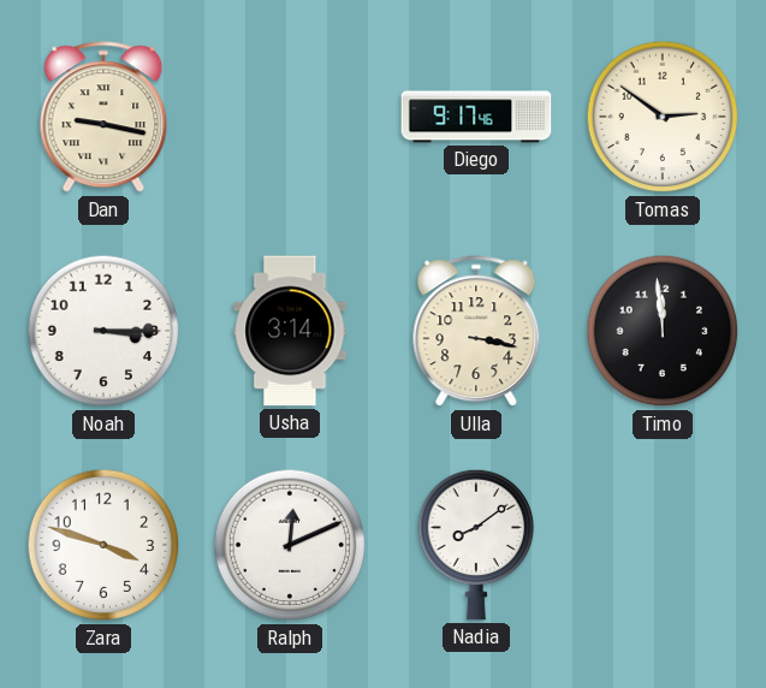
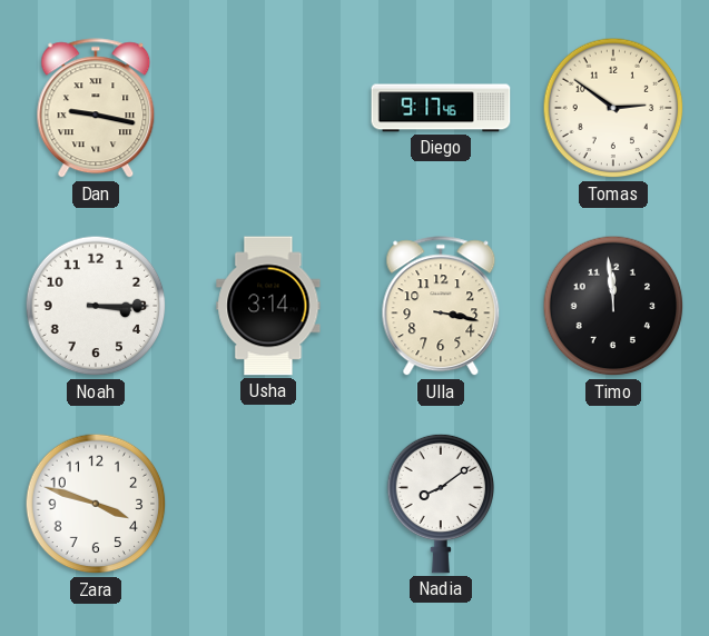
Ralph: 12:11 -> none
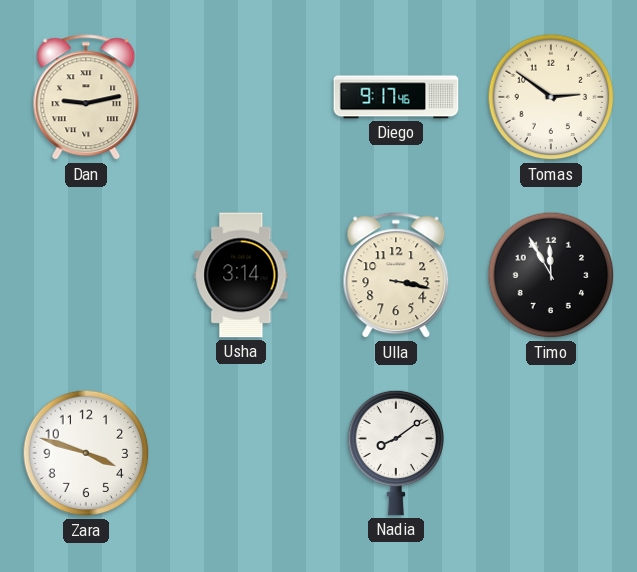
Dan: 9:17 -> 9:13
Noah: 3:15 -> none
Timo: 11:59 -> 11:55
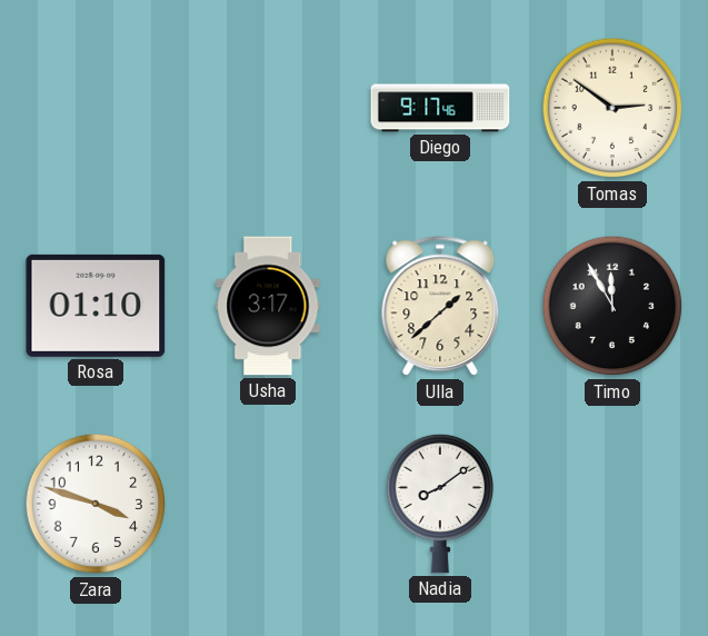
Dan: 9:13 -> none
Rosa: none -> 01:10
Usha: 3:14 -> 3:17
Ulla: 3:17 -> 1:38
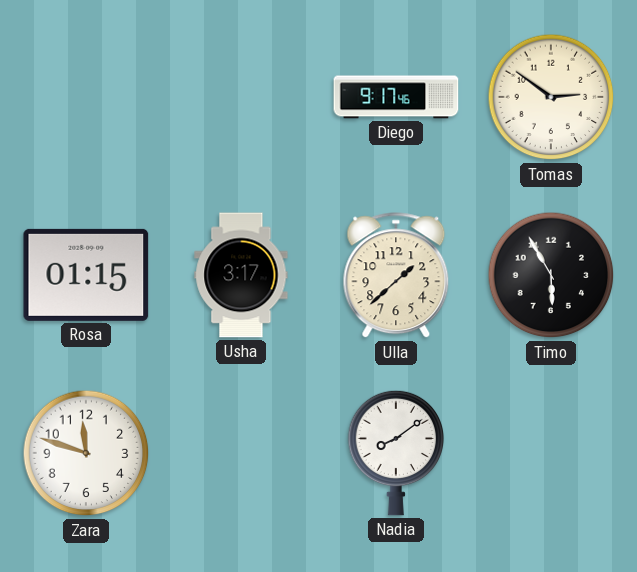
Rosa: 01:10 -> 01:15
Timo: 11:55 -> 5:55
Zara: 3:48 -> 11:48
